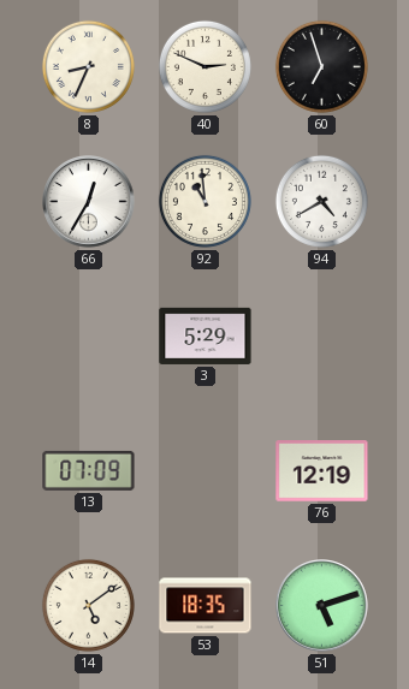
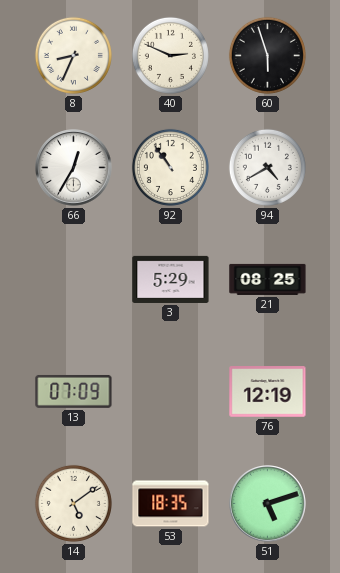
60: 6:57 -> 5:57
92: 10:59 -> 10:54
21: none -> 08:25
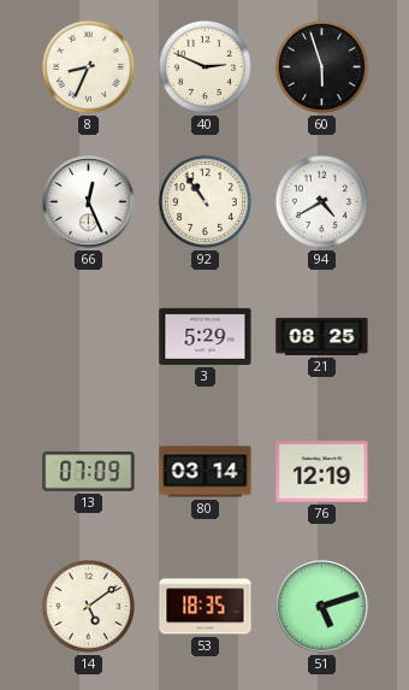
66: 12:35 -> 12:26
80: none -> 03:14
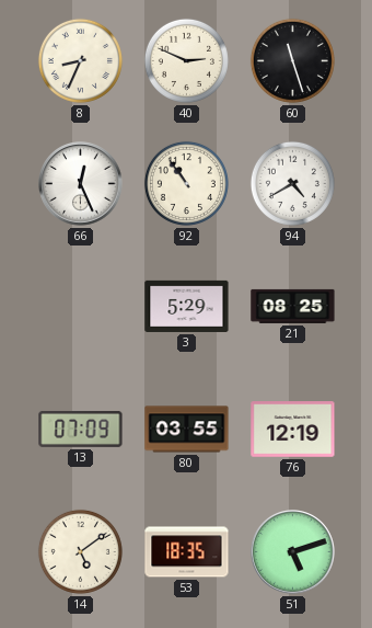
60: 5:57 -> 11:27
80: 03:14 -> 03:55
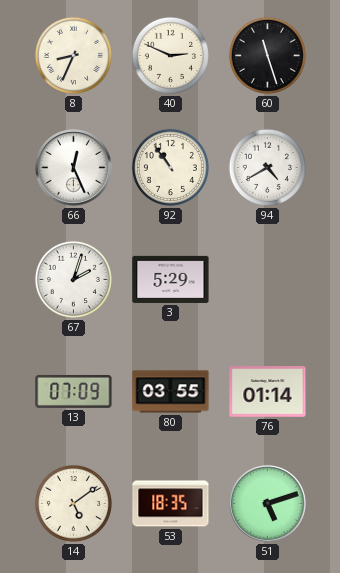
67: none -> 2:03
21: 08:25 -> none
76: 12:19 -> 01:14
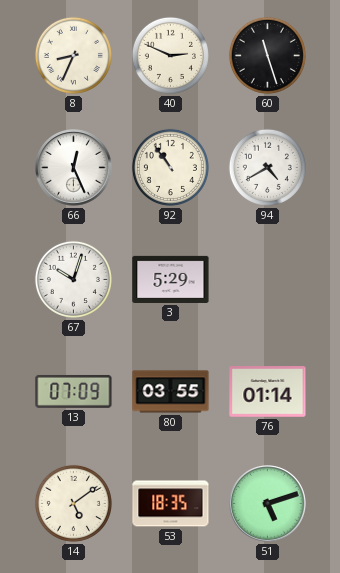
67: 2:03 -> 10:03
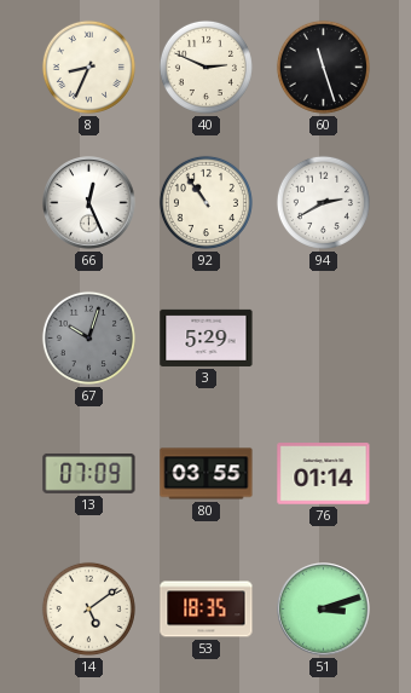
94: 4:40 -> 2:40
67 dial: white -> grey
51: 5:12 -> 3:12
